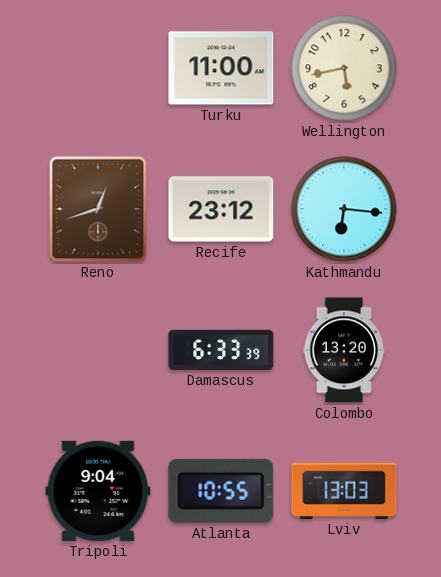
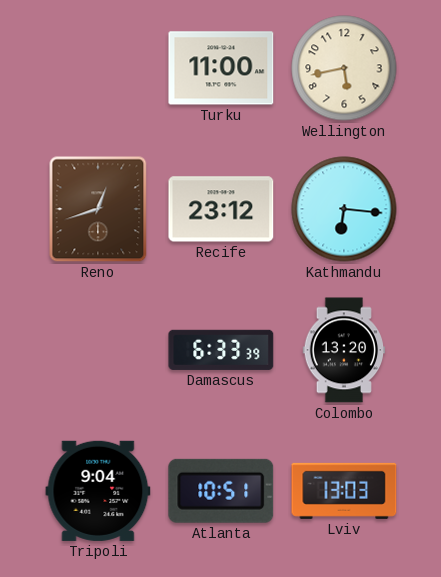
Atlanta: 10:55 -> 10:51
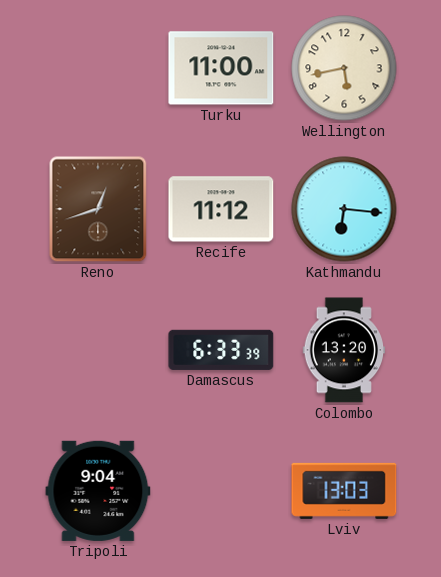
Recife: 23:12 -> 11:12
Atlanta: 10:51 -> none
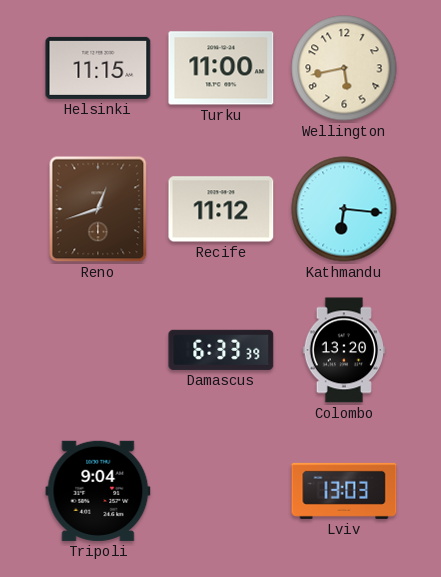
Helsinki: none -> 11:15
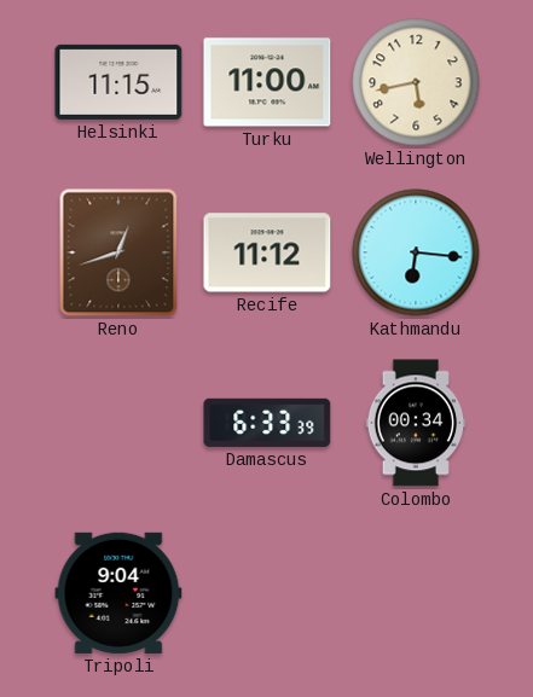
Colombo: 13:20 -> 00:34
Lviv: 13:03 -> none
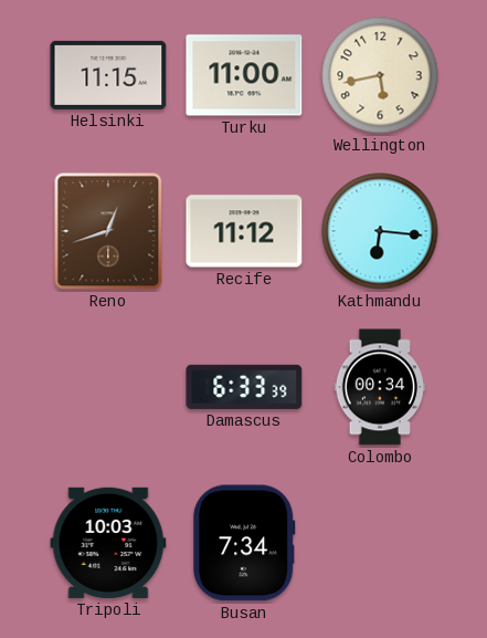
Tripoli: 9:04 -> 10:03
Busan: none -> 7:34
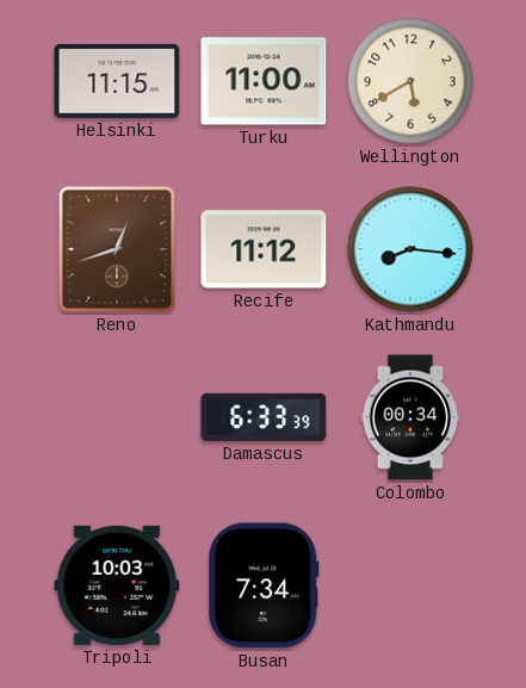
Wellington: 5:43 -> 5:40
Kathmandu: 6:16 -> 8:16
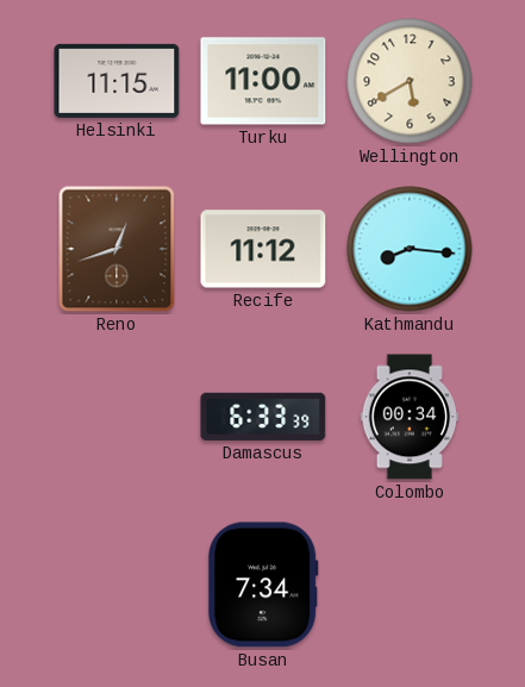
Tripoli: 10:03 -> none
